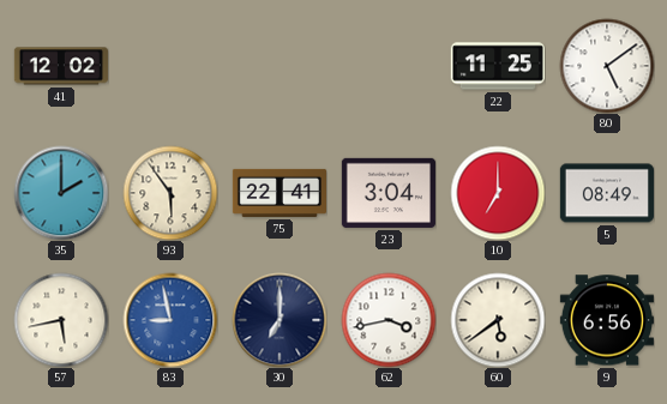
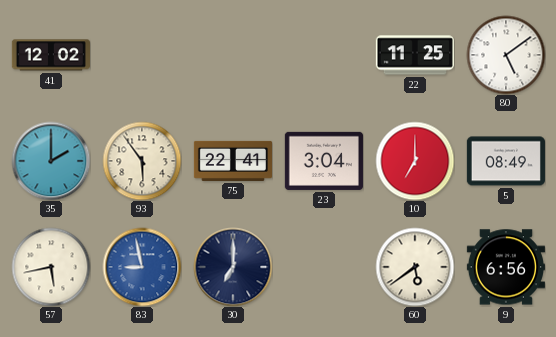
62: 3:43 -> none
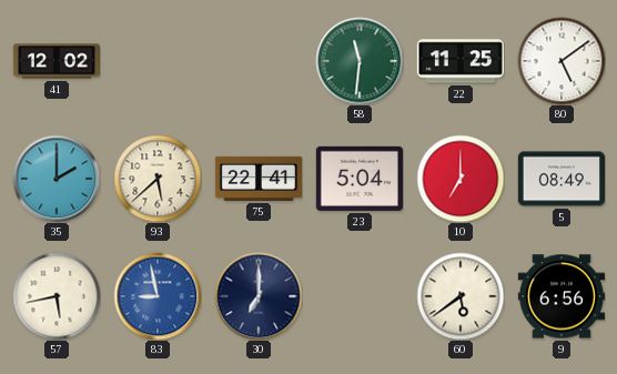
58: none -> 11:31
93: 5:54 -> 5:38
23: 3:04 -> 5:04
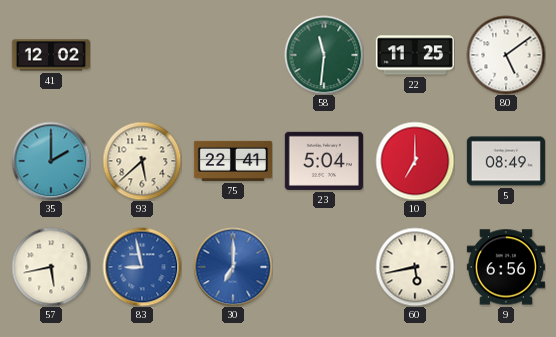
30 dial: navy -> blue
60: 5:39 -> 5:43
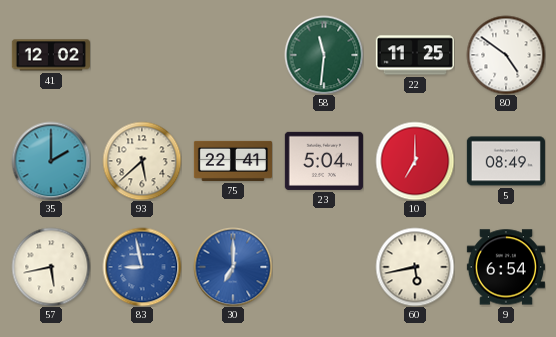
80: 5:09 -> 4:51
9: 6:56 -> 6:54
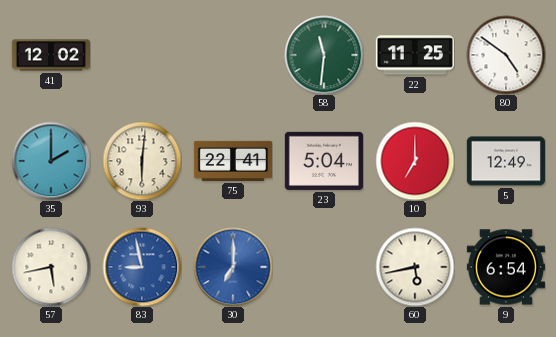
93: 5:38 -> 6:01
5: 08:49 -> 12:49
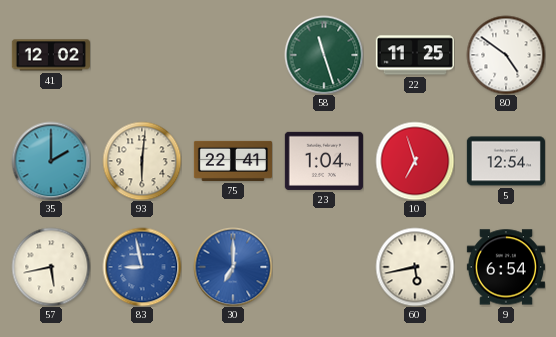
58: 11:31 -> 11:27
23: 5:04 -> 1:04
10: 7:00 -> 6:57
5: 12:49 -> 12:54
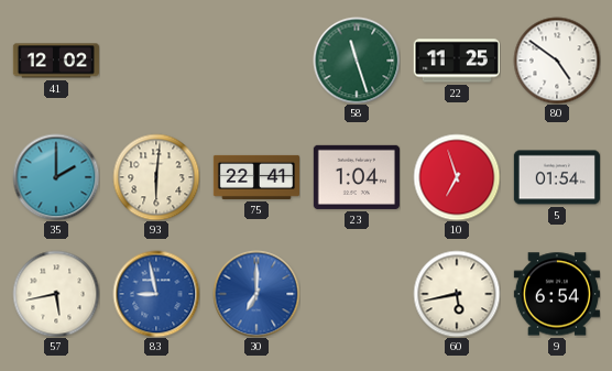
5: 12:54 -> 01:54
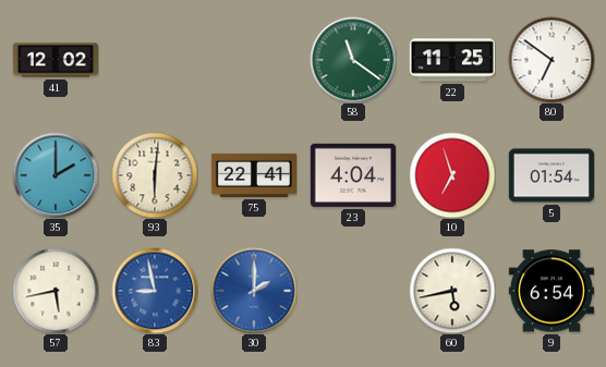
58: 11:27 -> 11:21
80: 4:51 -> 6:51
23: 1:04 -> 4:04
30: 7:00 -> 2:00
